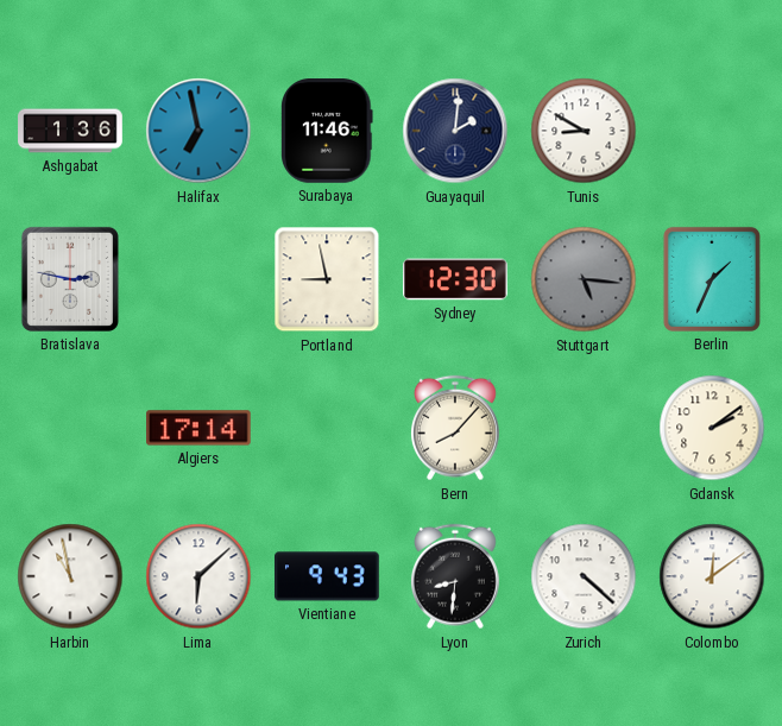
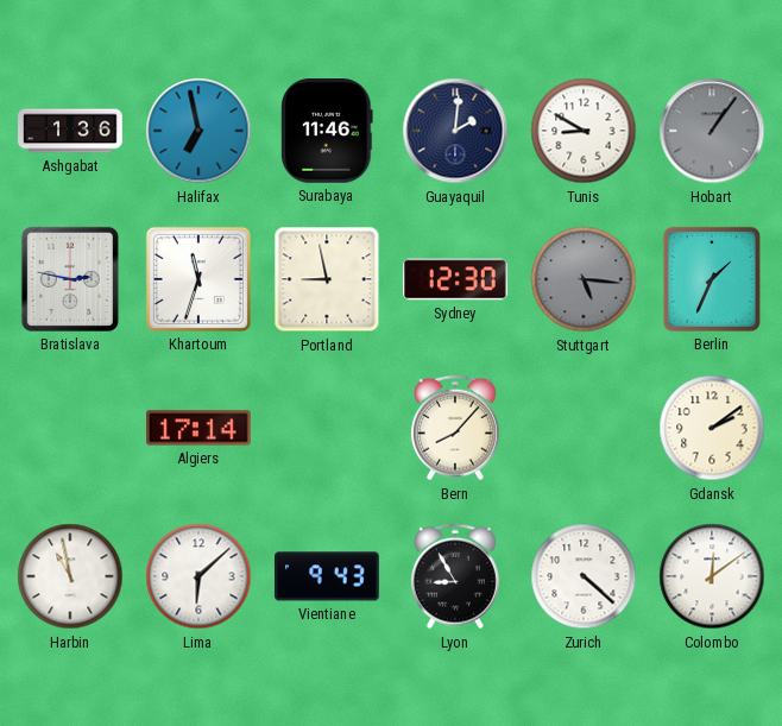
Hobart: none -> 1:06
Khartoum: none -> 11:33
Lyon: 8:31 -> 8:55
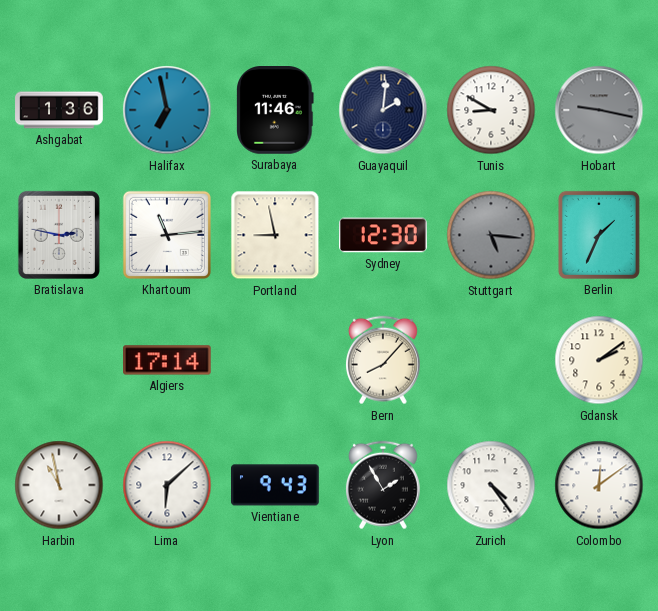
Hobart: 1:06 -> 9:17
Khartoum: 11:33 -> 11:14
Lyon: 8:55 -> 1:55
Zurich: 4:22 -> 4:24
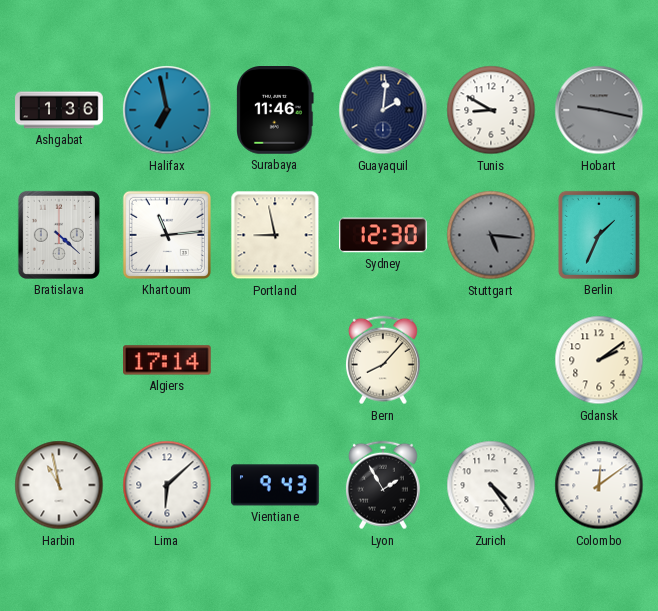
Bratislava: 2:47 -> 4:22
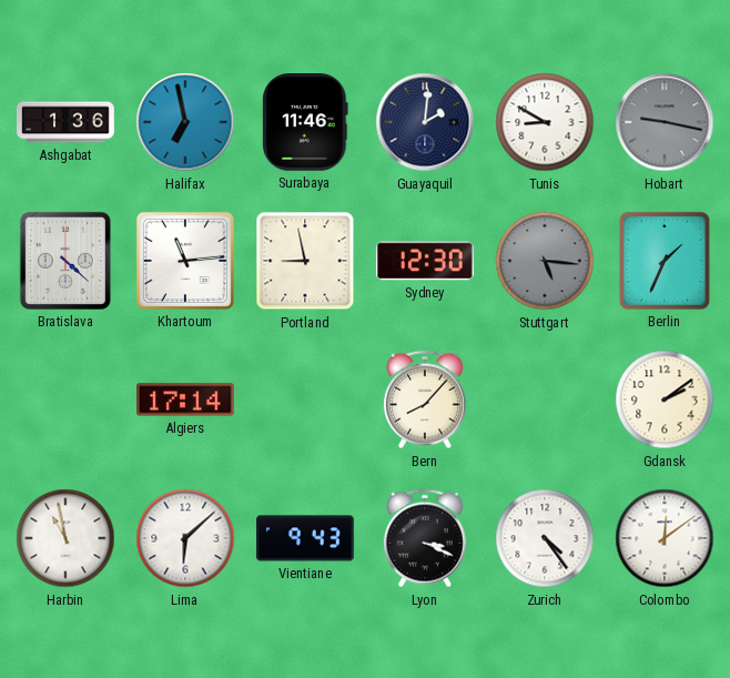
Lyon: 1:55 -> 3:19
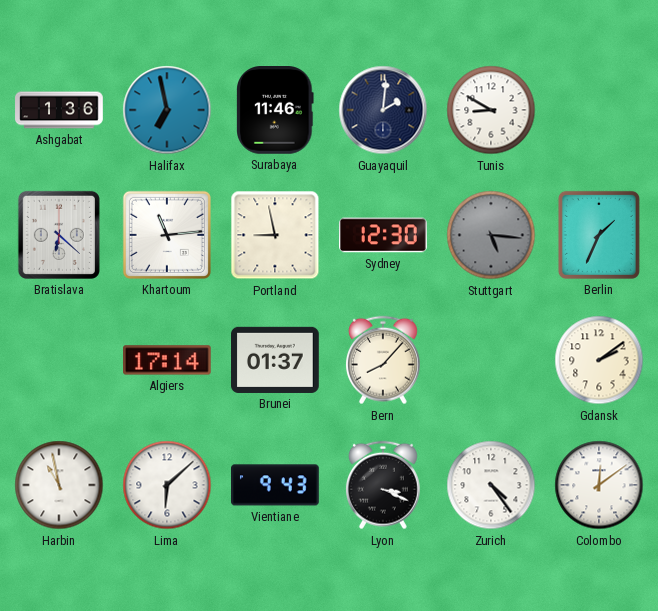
Hobart: 9:17 -> none
Bratislava: 4:22 -> 6:22
Brunei: none -> 01:37
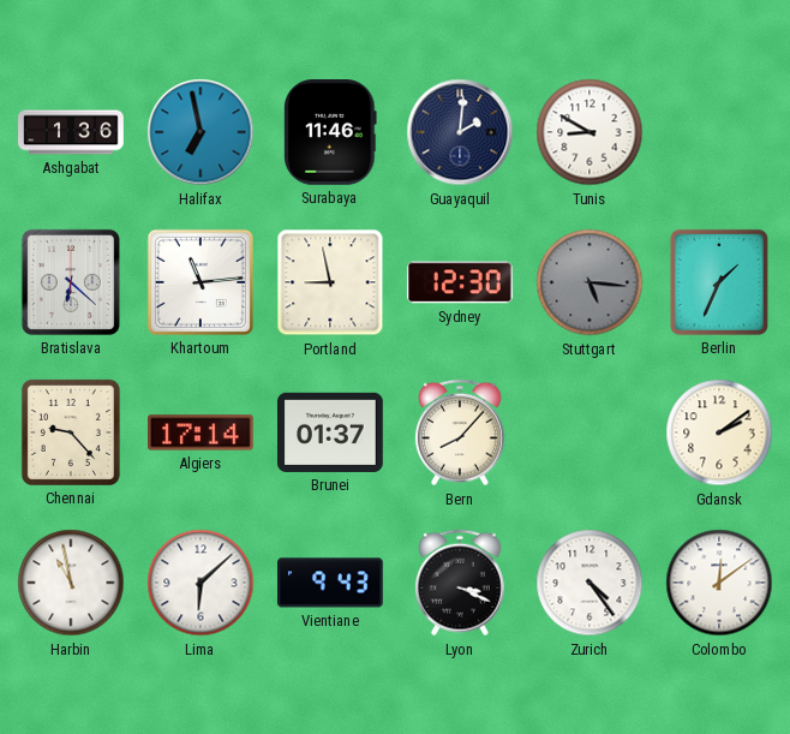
Chennai: none -> 9:23
